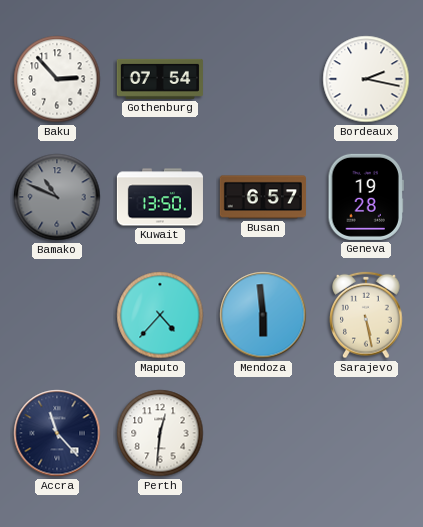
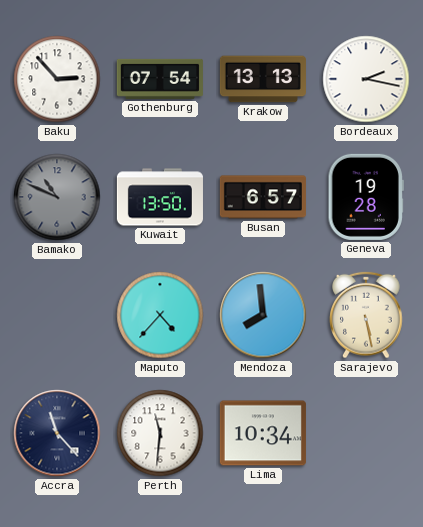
Krakow: none -> 13:13
Mendoza: 5:59 -> 7:59
Perth: 12:31 -> 11:31
Lima: none -> 10:34
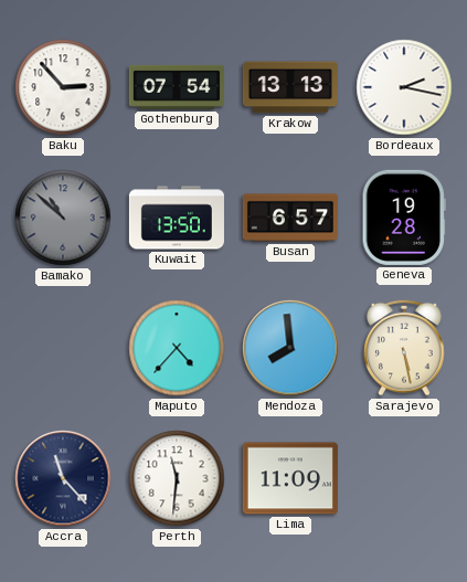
Bamako: 10:49 -> 10:52
Lima: 10:34 -> 11:09
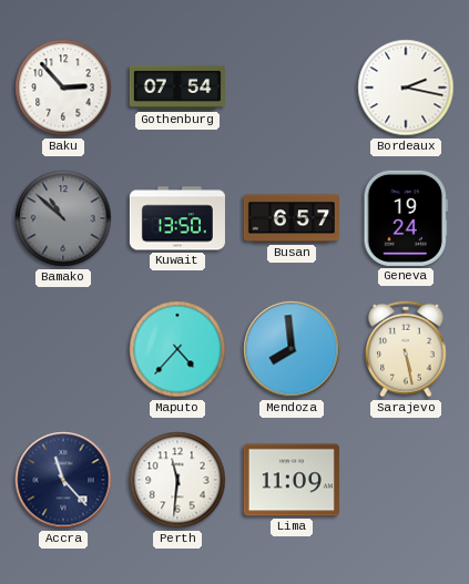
Krakow: 13:13 -> none
Geneva: 19:28 -> 19:24
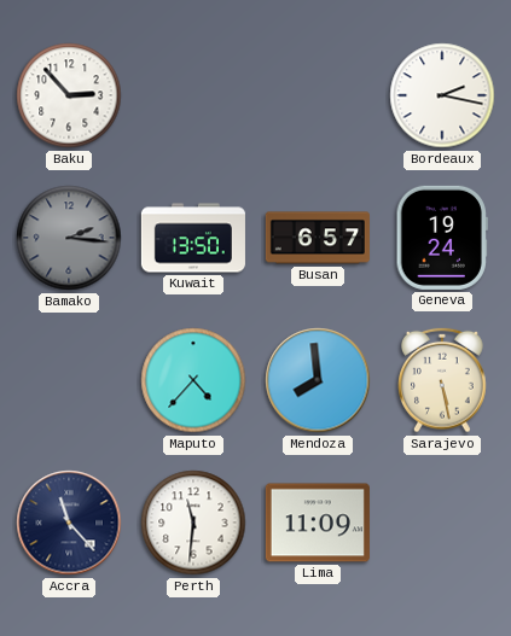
Gothenburg: 07:54 -> none
Bamako: 10:52 -> 2:16
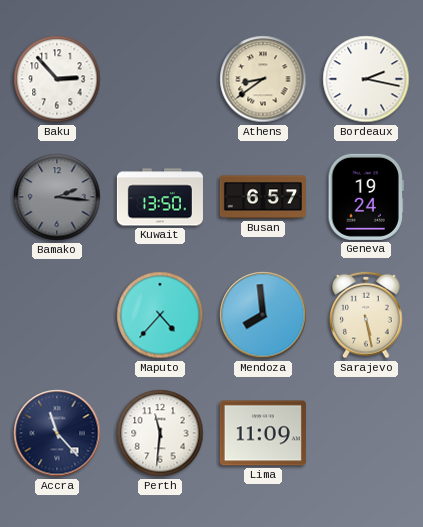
Athens: none -> 8:39
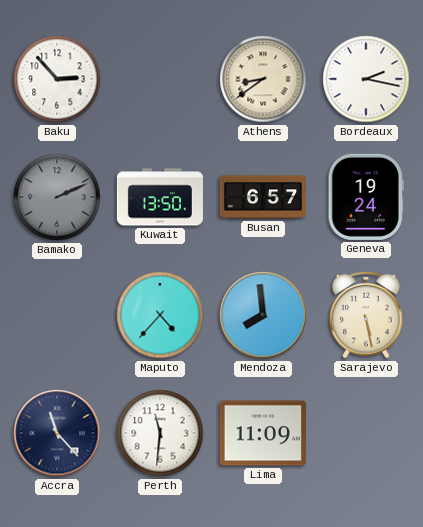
Bamako: 2:16 -> 2:11
